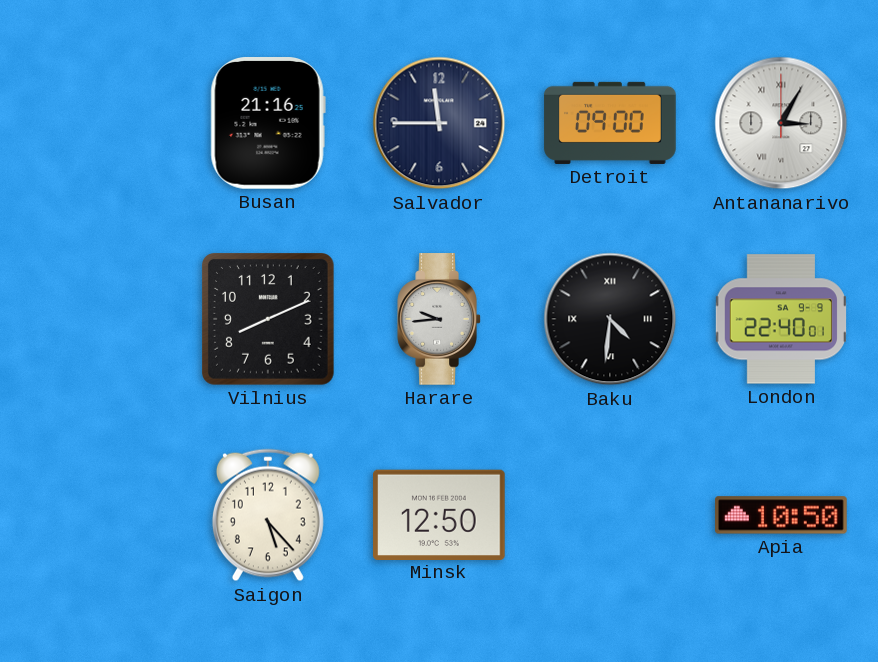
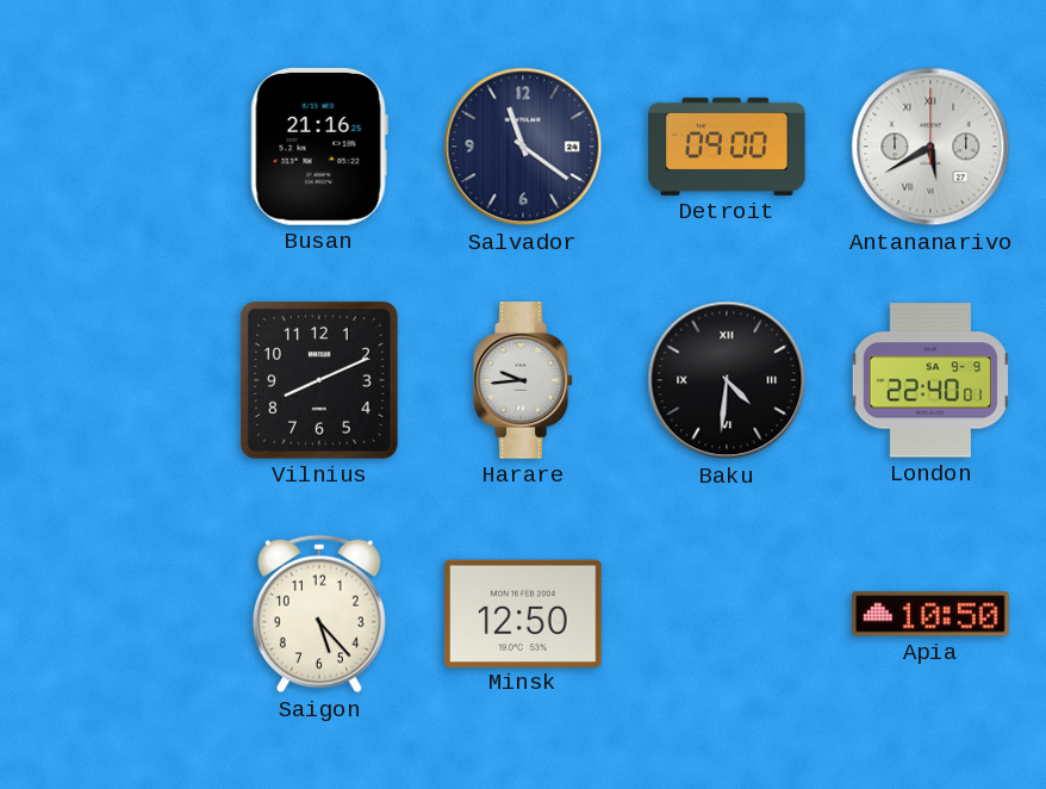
Salvador: 11:45 -> 11:21
Antananarivo: 3:05 -> 5:40
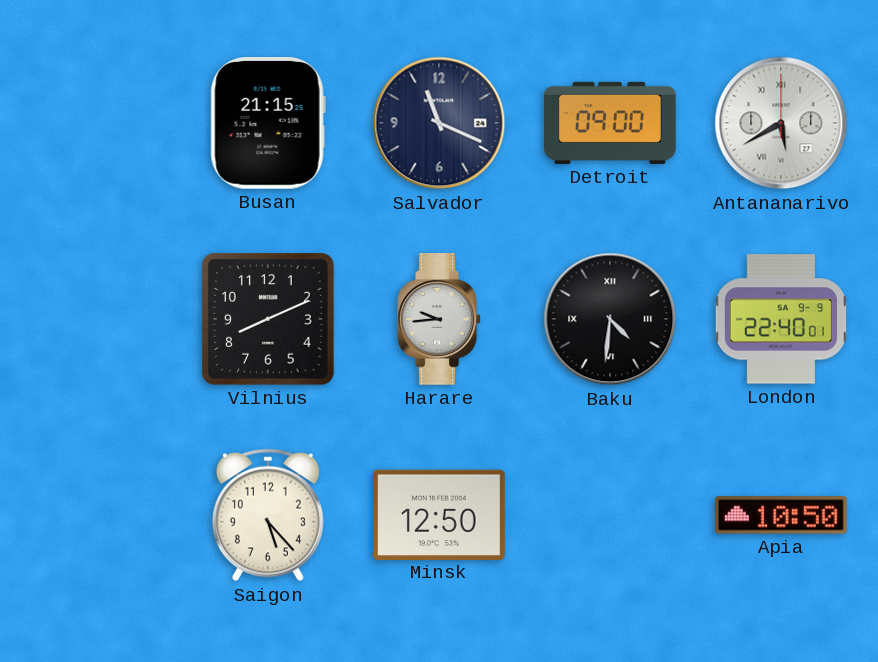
Busan: 21:16 -> 21:15
Salvador: 11:21 -> 11:19
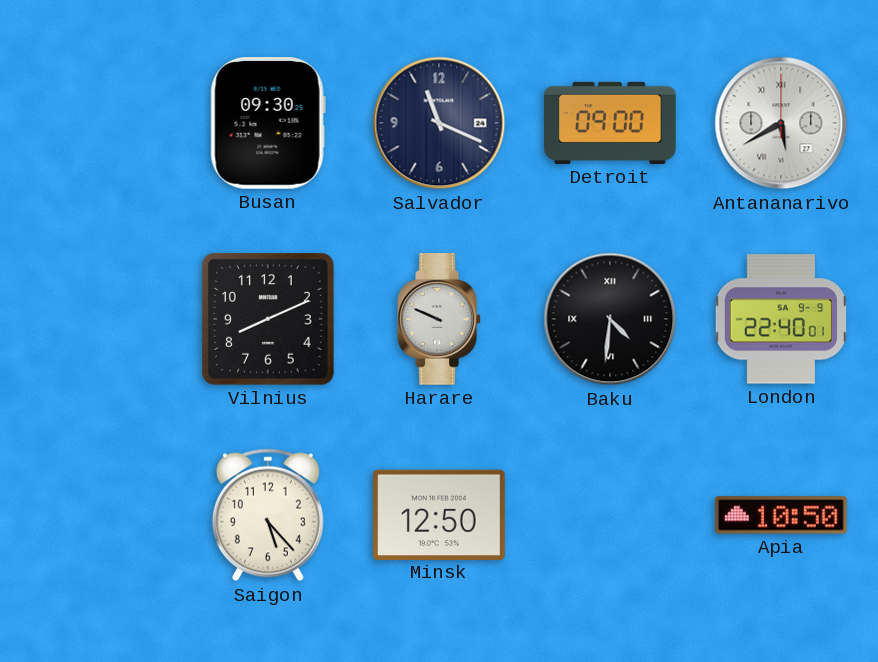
Busan: 21:15 -> 09:30
Harare: 9:44 -> 9:49
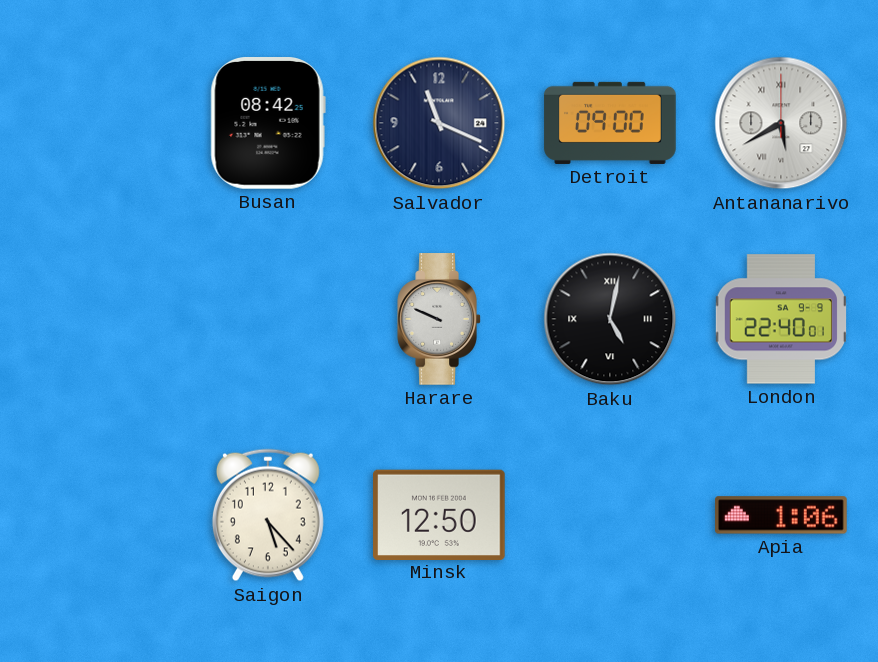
Busan: 09:30 -> 08:42
Vilnius: 8:11 -> none
Baku: 4:31 -> 5:02
Apia: 10:50 -> 1:06
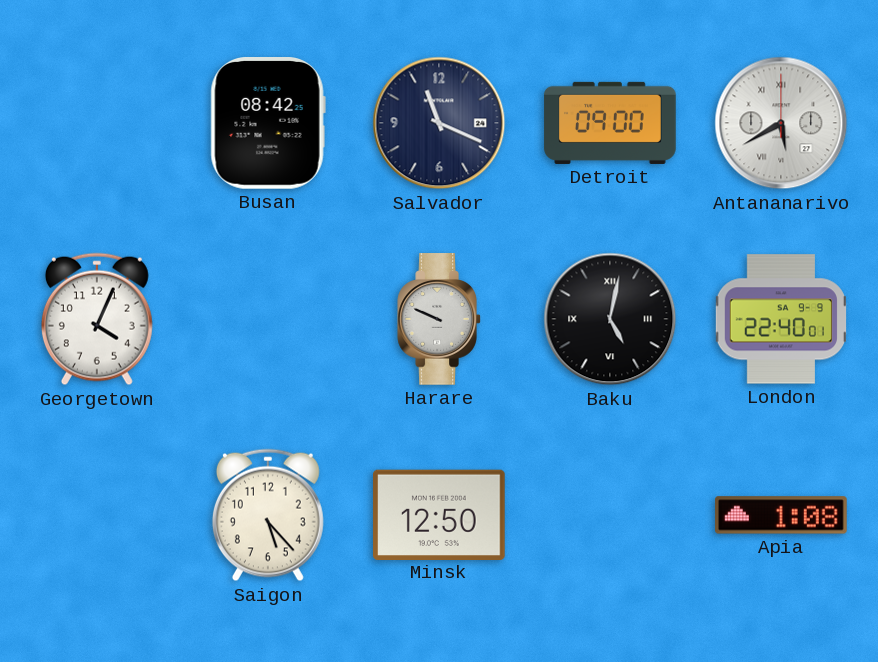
Georgetown: none -> 4:04
Apia: 1:06 -> 1:08
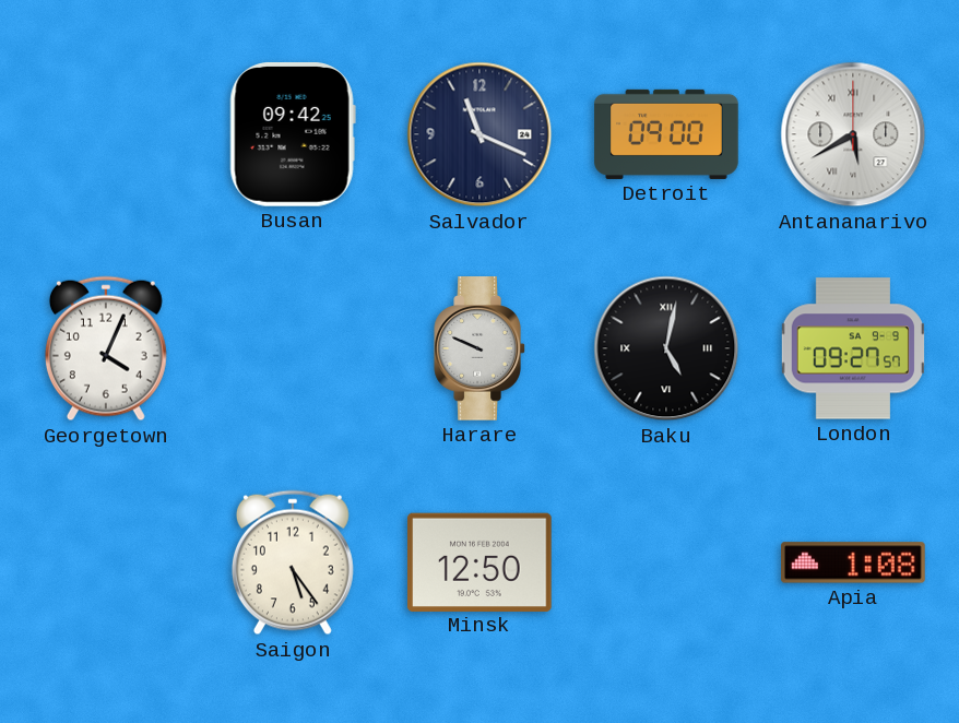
Busan: 08:42 -> 09:42
London: 22:40 -> 09:27
Saigon: 5:23 -> 5:24
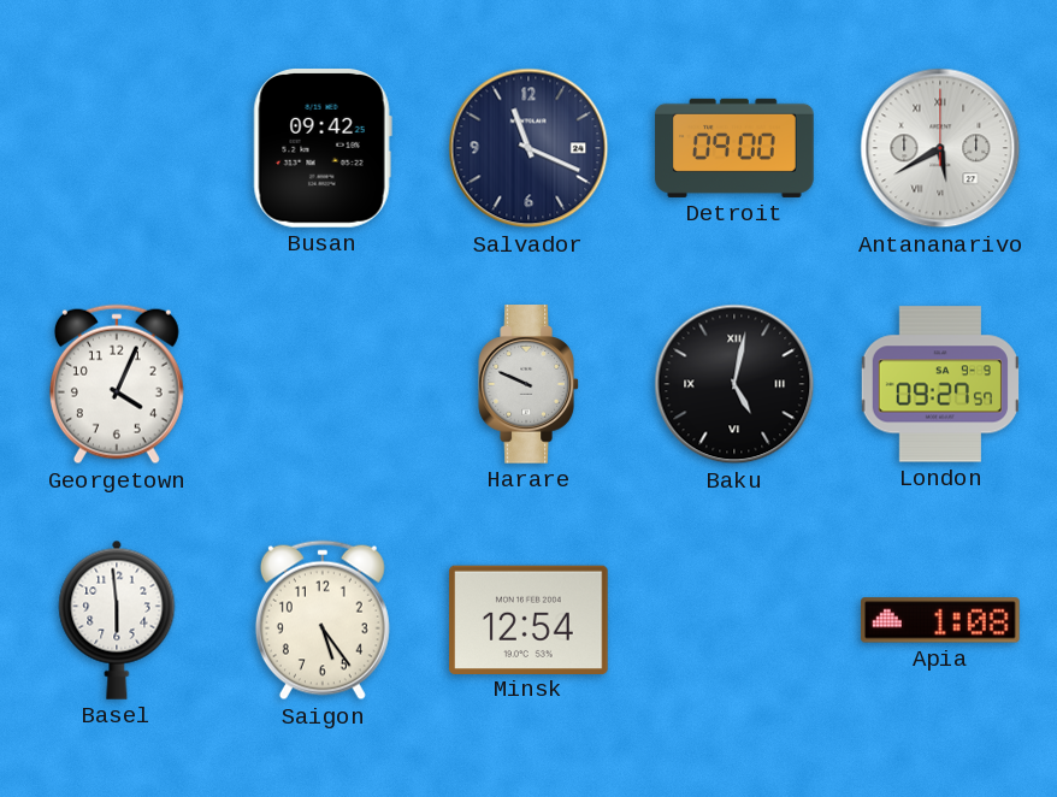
Basel: none -> 5:59
Minsk: 12:50 -> 12:54
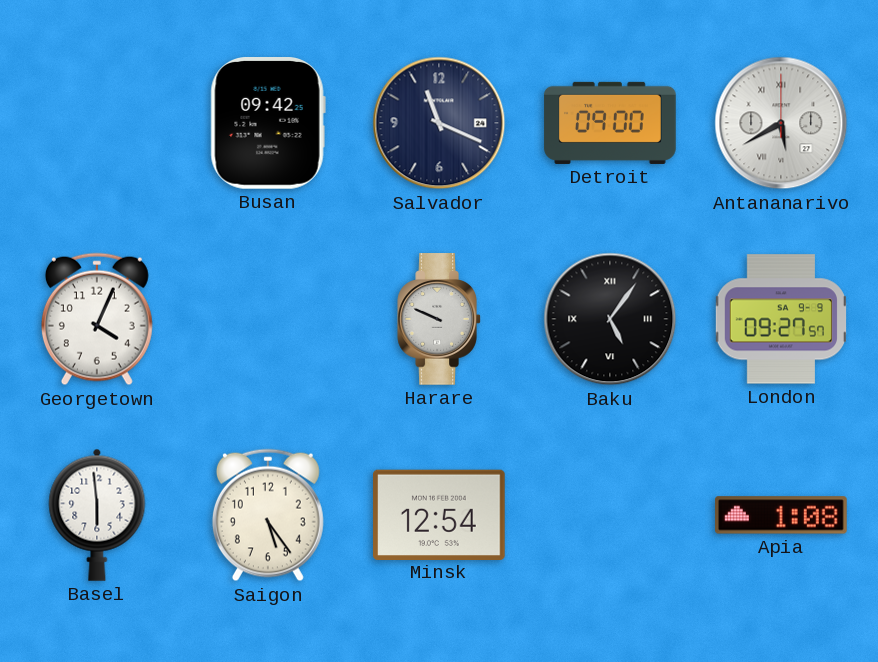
Baku: 5:02 -> 5:06
